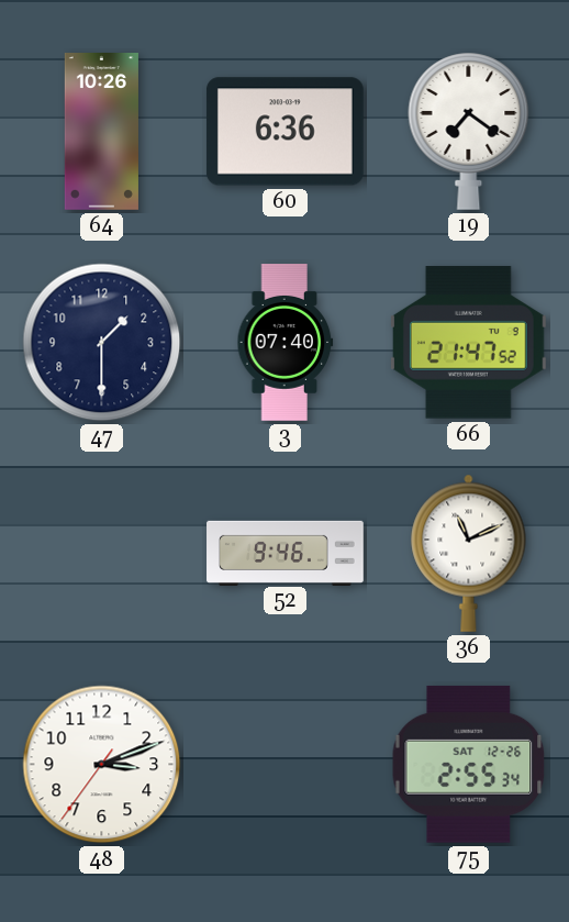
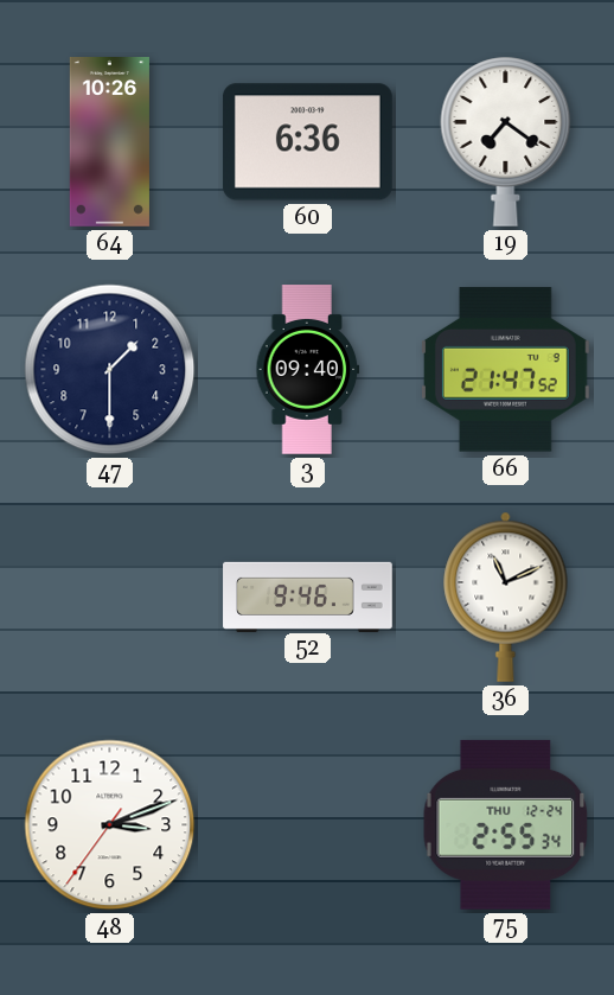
3: 07:40 -> 09:40
75 date: SAT 12-26 -> THU 12-24
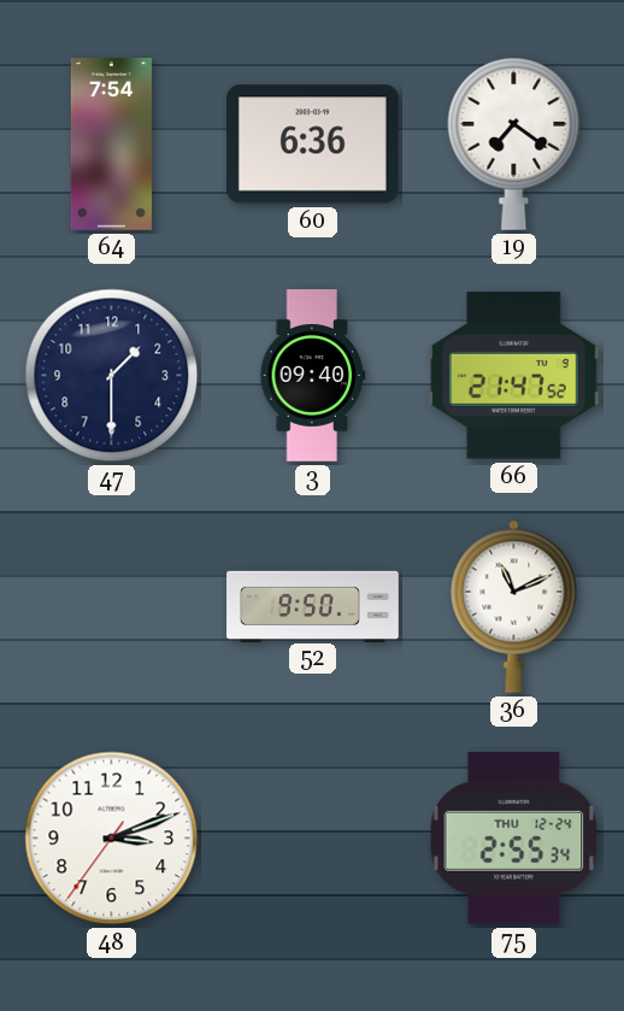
64: 10:26 -> 7:54
52: 9:46 -> 9:50
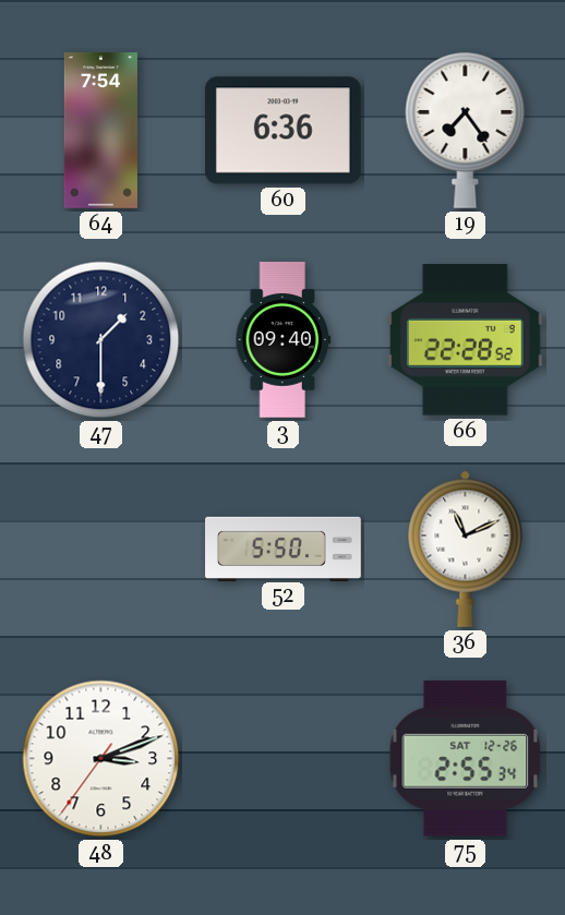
19: 7:21 -> 7:24
66: 21:47 -> 22:28
52: 9:50 -> 5:50
75 date: THU 12-24 -> SAT 12-26
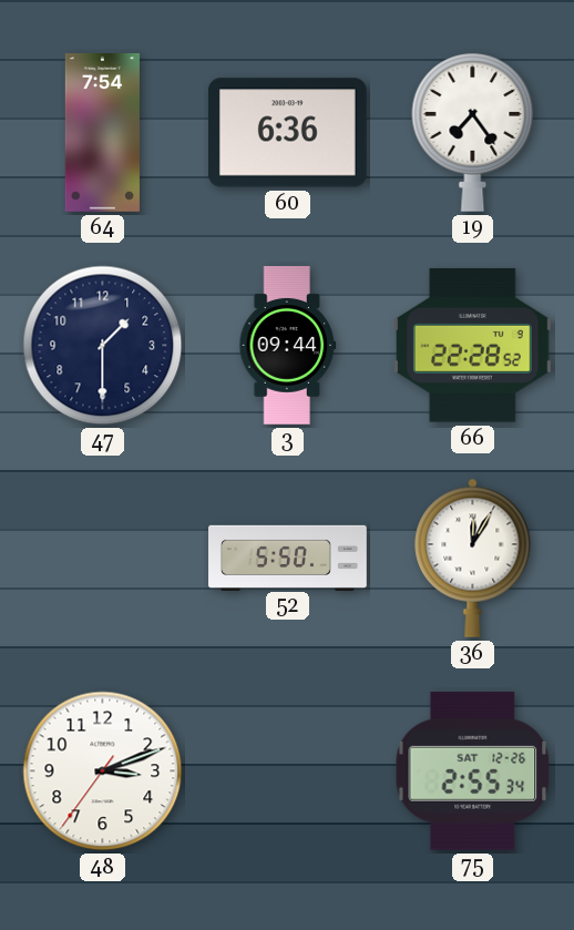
3: 09:40 -> 09:44
36: 11:11 -> 12:05
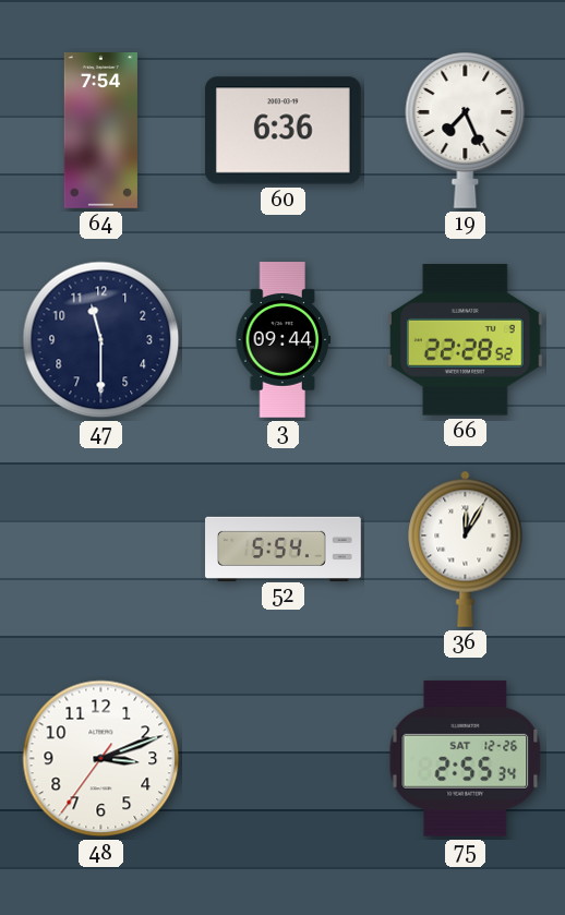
19: 7:24 -> 7:26
47: 1:30 -> 11:30
52: 5:50 -> 5:54
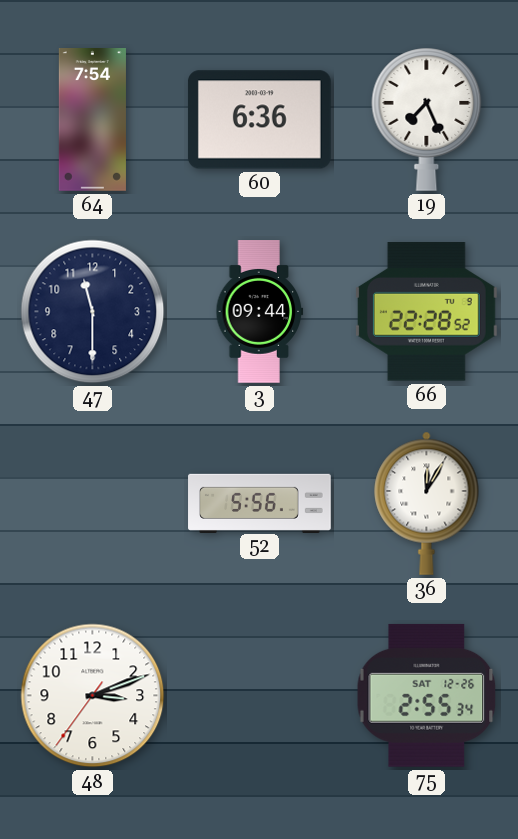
52: 5:54 -> 5:56
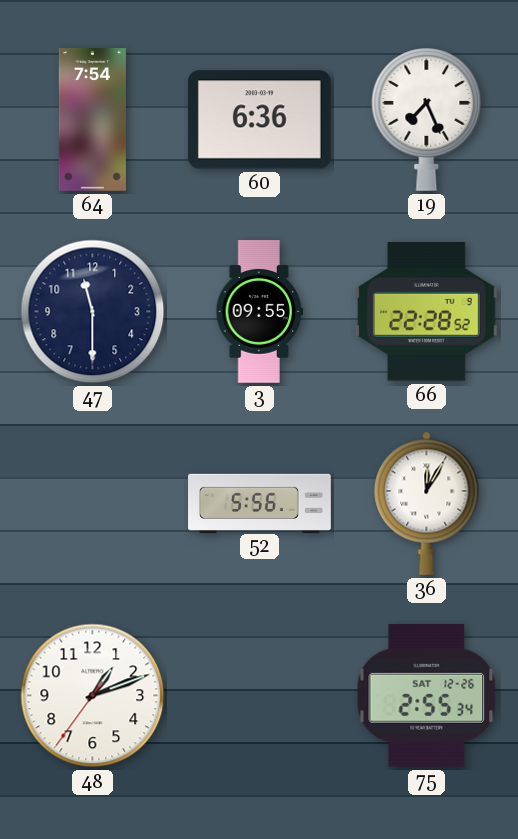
3: 09:44 -> 09:55
48: 3:11 -> 1:11
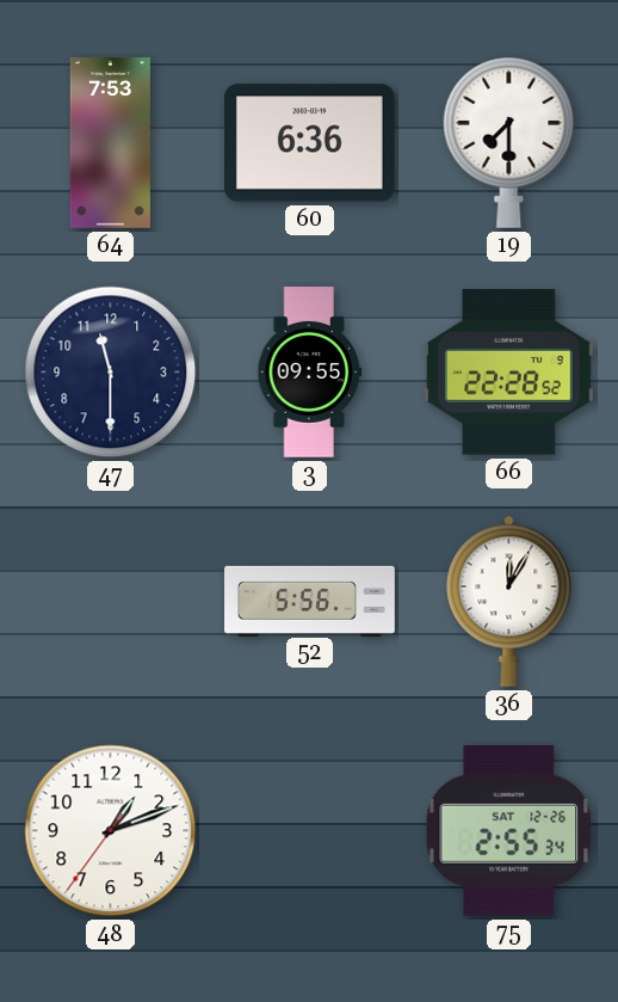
64: 7:54 -> 7:53
19: 7:26 -> 7:30
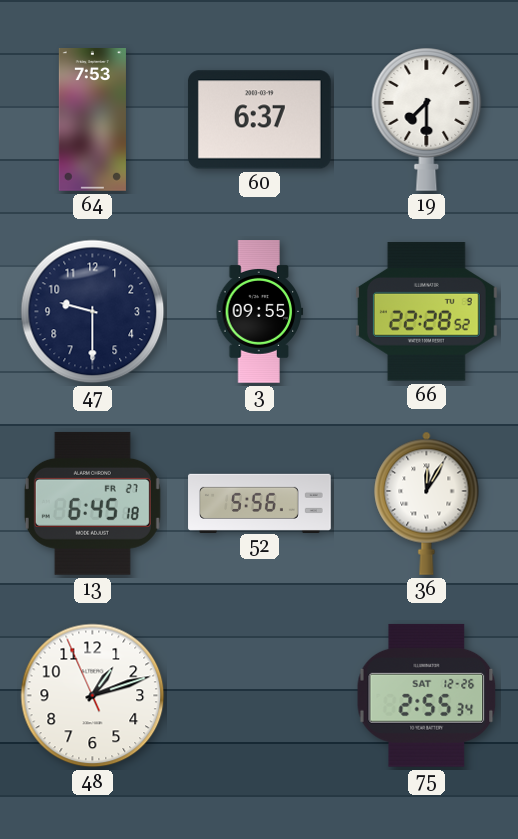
60: 6:36 -> 6:37
47: 11:30 -> 9:30
13: none -> 6:45
48: 1:11:36 -> 1:11:56
